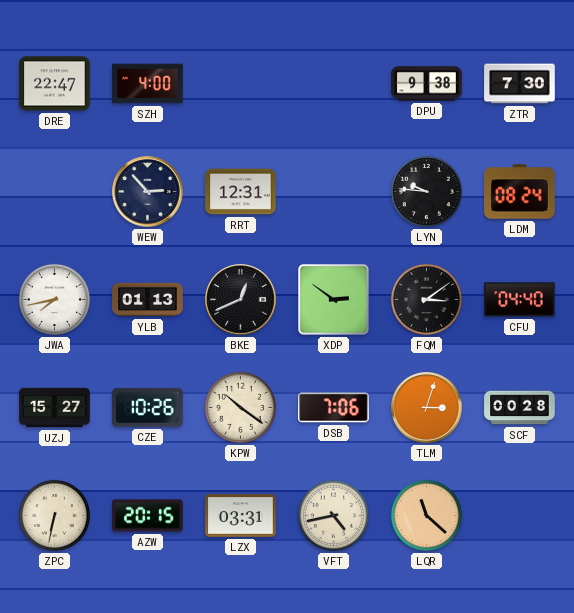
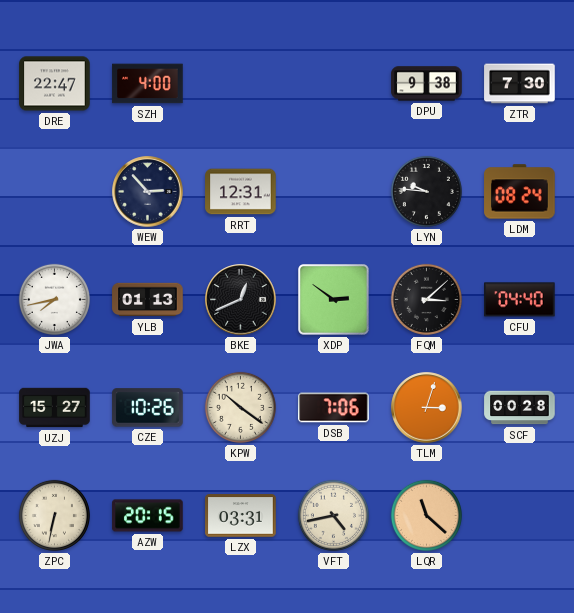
FQM: 3:09 -> 3:08
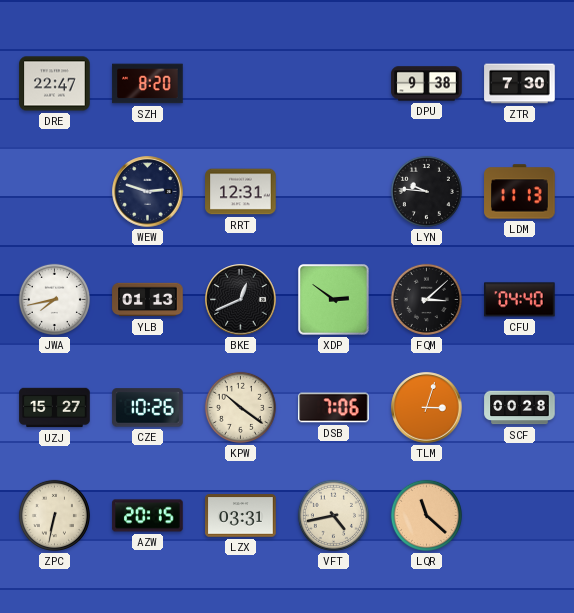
SZH: 4:00 -> 8:20
WEW: 2:53 -> 2:48
LDM: 08:24 -> 11:13
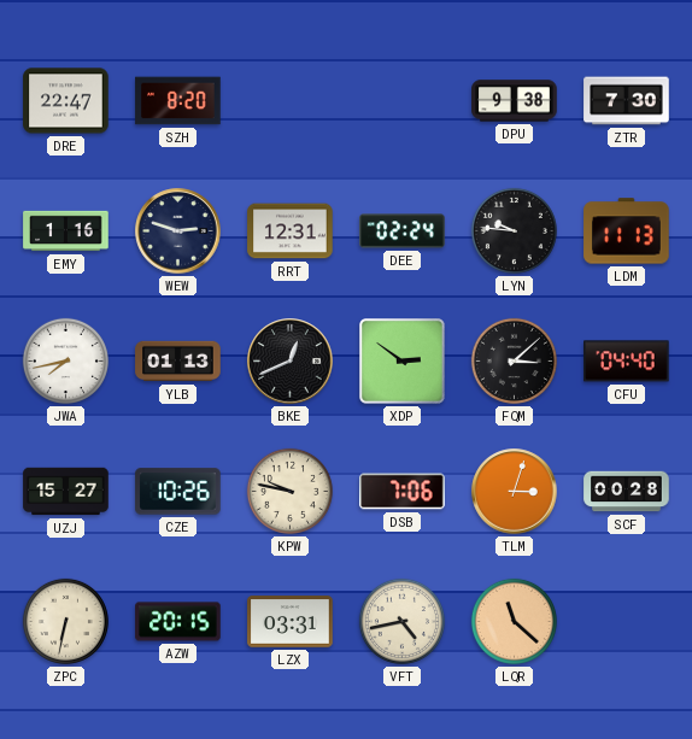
EMY: none -> 1:16
DEE: none -> 02:24
KPW: 10:21 -> 9:47
